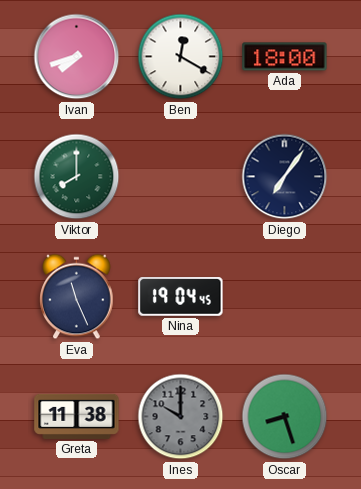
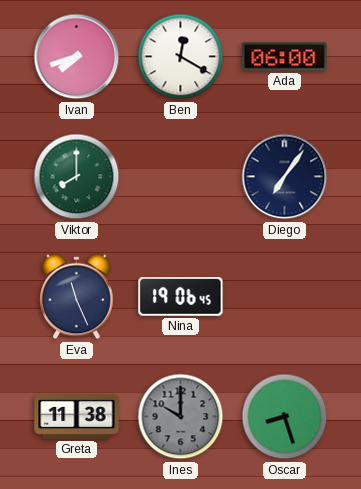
Ada: 18:00 -> 06:00
Nina: 19:04 -> 19:06
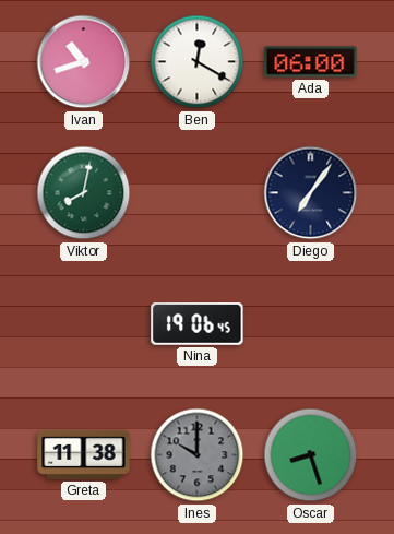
Ivan: 7:42 -> 10:42
Viktor: 8:00 -> 8:02
Eva: 11:26 -> none
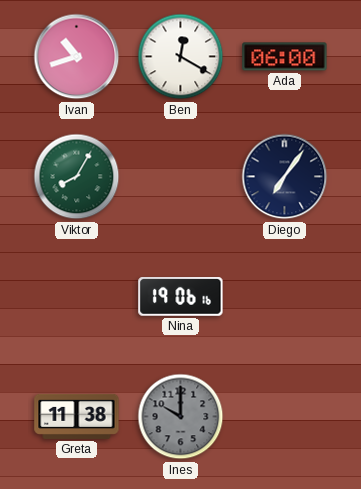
Viktor: 8:02 -> 8:05
Nina: 19:06:45 -> 19:06:16
Oscar: 8:27 -> none
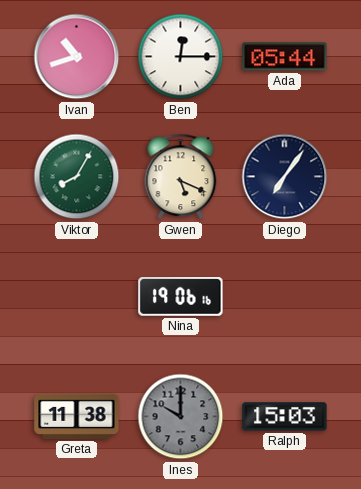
Ben: 12:20 -> 12:15
Ada: 06:00 -> 05:44
Gwen: none -> 5:19
Ralph: none -> 15:03
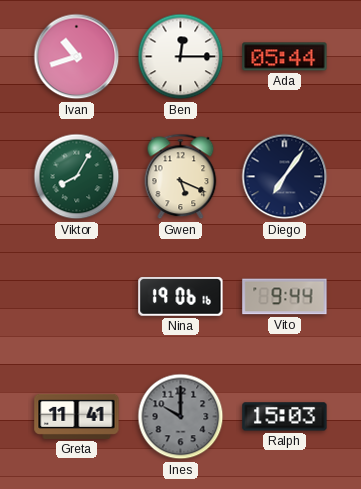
Vito: none -> 9:44
Greta: 11:38 -> 11:41
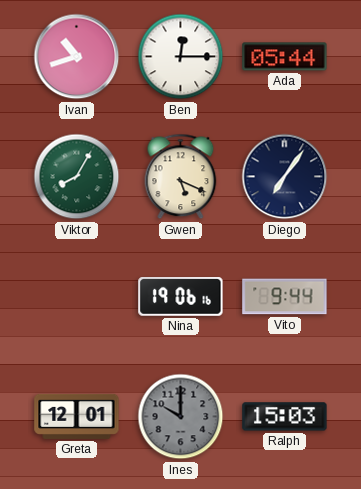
Greta: 11:41 -> 12:01
